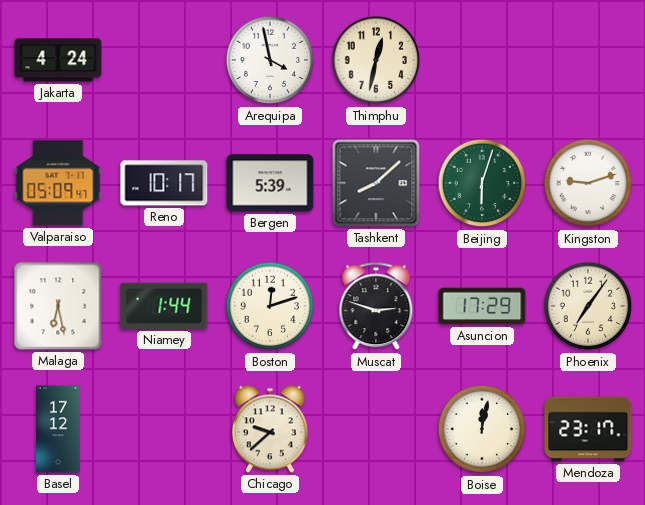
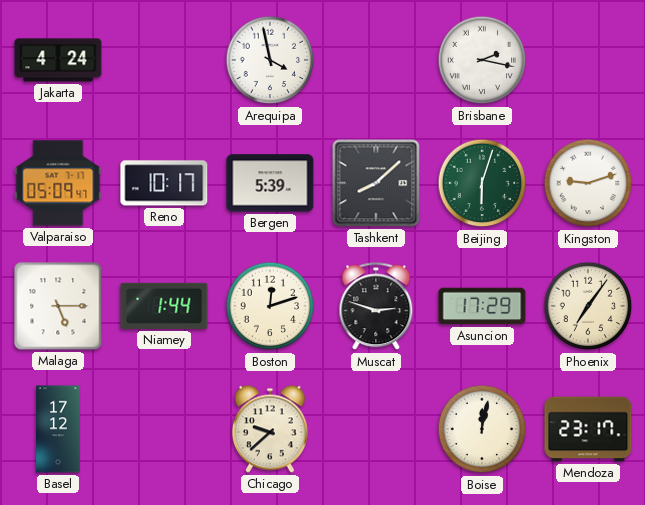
Thimphu: 12:32 -> none
Brisbane: none -> 2:17
Malaga: 6:28 -> 5:15
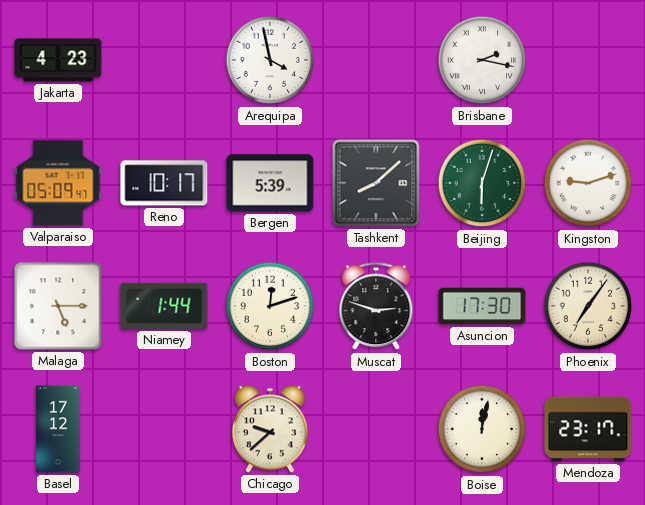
Jakarta: 4:24 -> 4:23
Asuncion: 17:29 -> 17:30
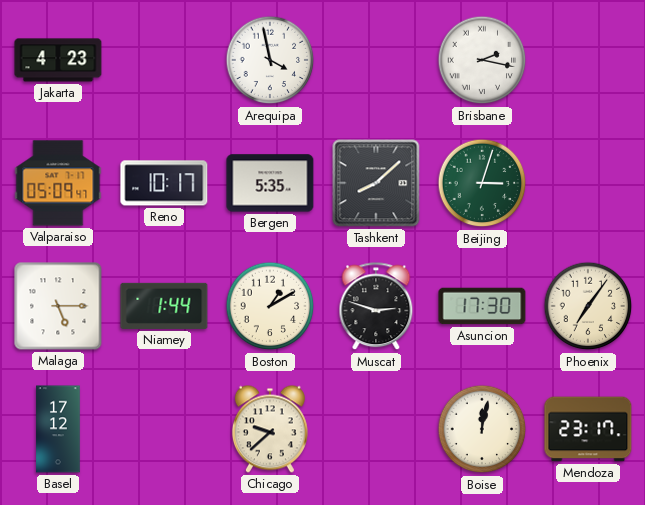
Bergen: 5:39 -> 5:35
Beijing: 6:03 -> 3:03
Kingston: 9:12 -> none
Boston: 12:12 -> 1:10
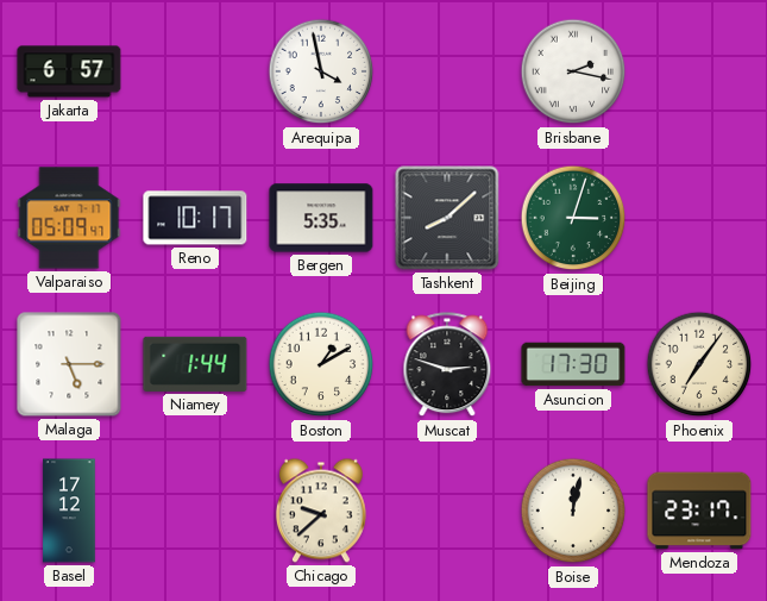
Jakarta: 4:23 -> 6:57
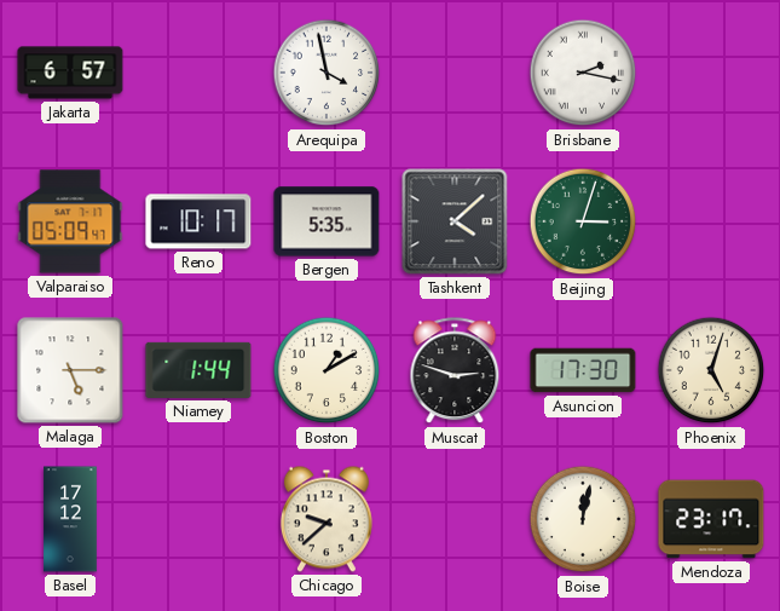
Tashkent: 8:08 -> 4:08
Phoenix: 7:06 -> 5:03
